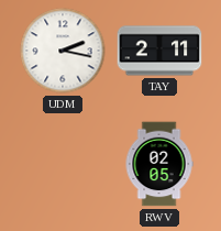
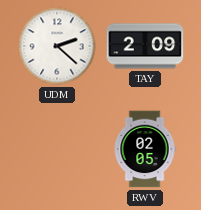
UDM: 2:17 -> 2:22
TAY: 2:11 -> 2:09
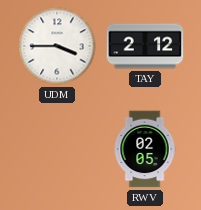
UDM: 2:22 -> 3:45
TAY: 2:09 -> 2:12
